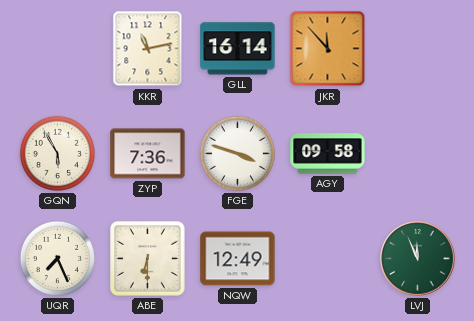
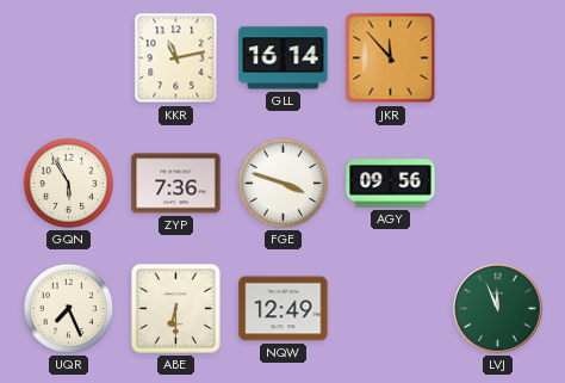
AGY: 09:58 -> 09:56
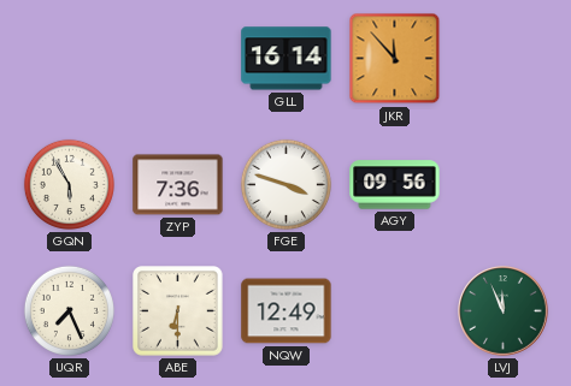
KKR: 11:13 -> none
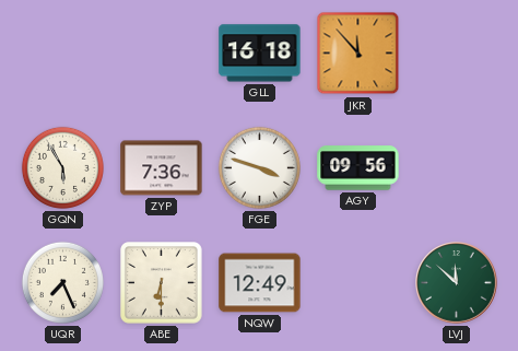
GLL: 16:14 -> 16:18
LVJ: 11:56 -> 11:52
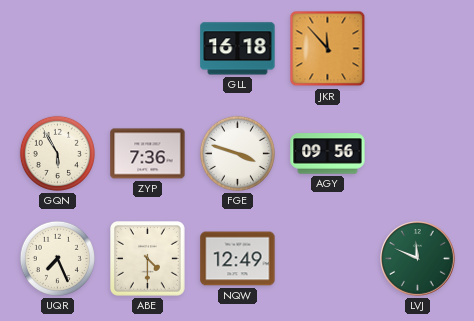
ABE: 6:30 -> 4:30
LVJ: 11:52 -> 11:49
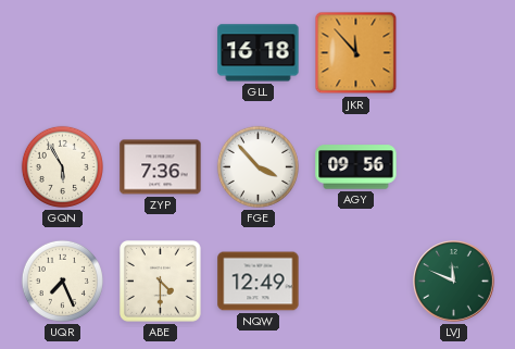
FGE: 3:48 -> 3:53
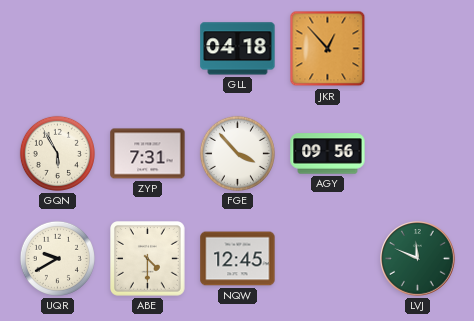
GLL: 16:18 -> 04:18
JKR: 11:53 -> 12:53
ZYP: 7:36 -> 7:31
UQR: 7:26 -> 9:40
NQW: 12:49 -> 12:45
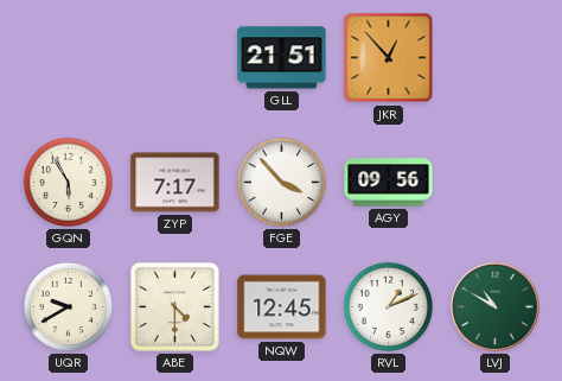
GLL: 04:18 -> 21:51
ZYP: 7:31 -> 7:17
RVL: none -> 1:11
LVJ: 11:49 -> 10:50
